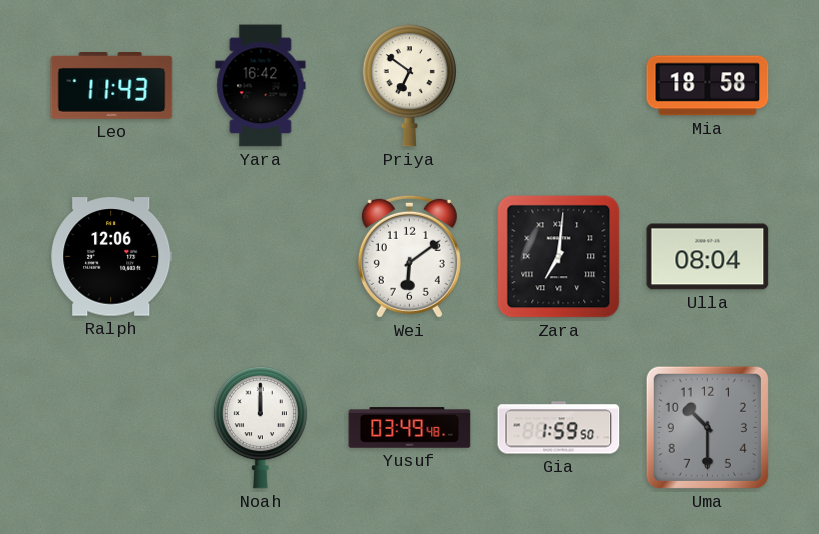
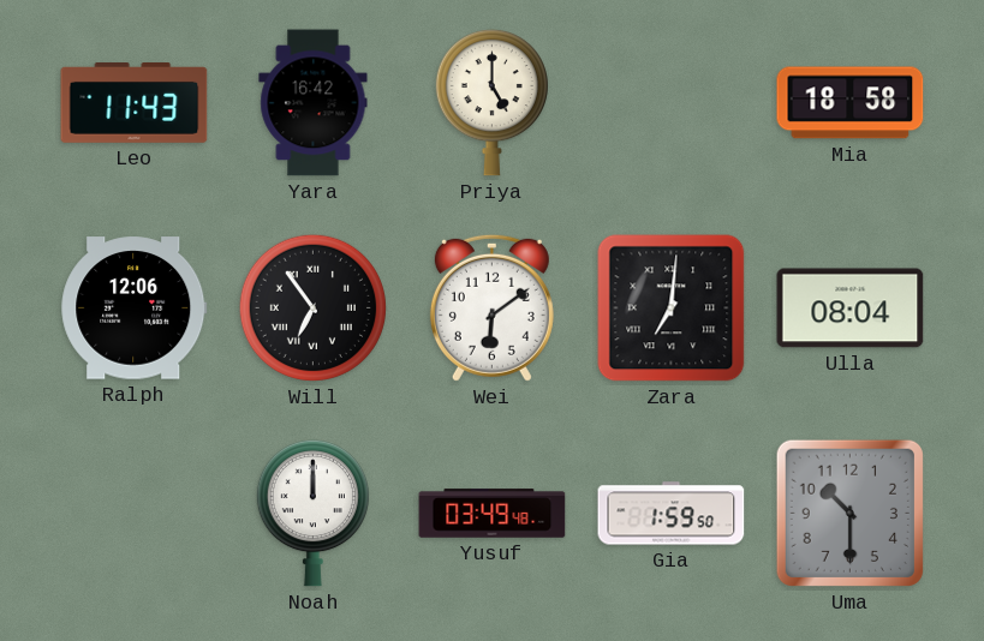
Priya: 6:51 -> 5:00
Will: none -> 6:54
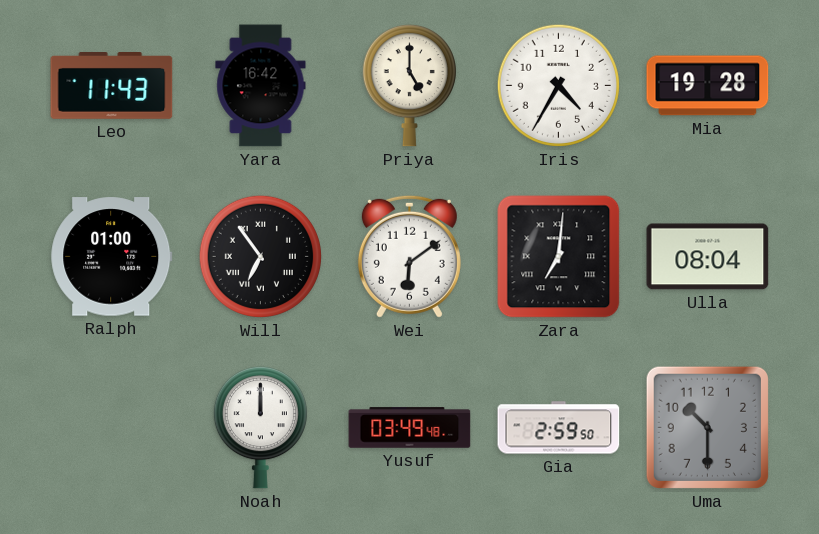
Iris: none -> 4:35
Mia: 18:58 -> 19:28
Ralph: 12:06 -> 01:00
Gia: 1:59 -> 2:59
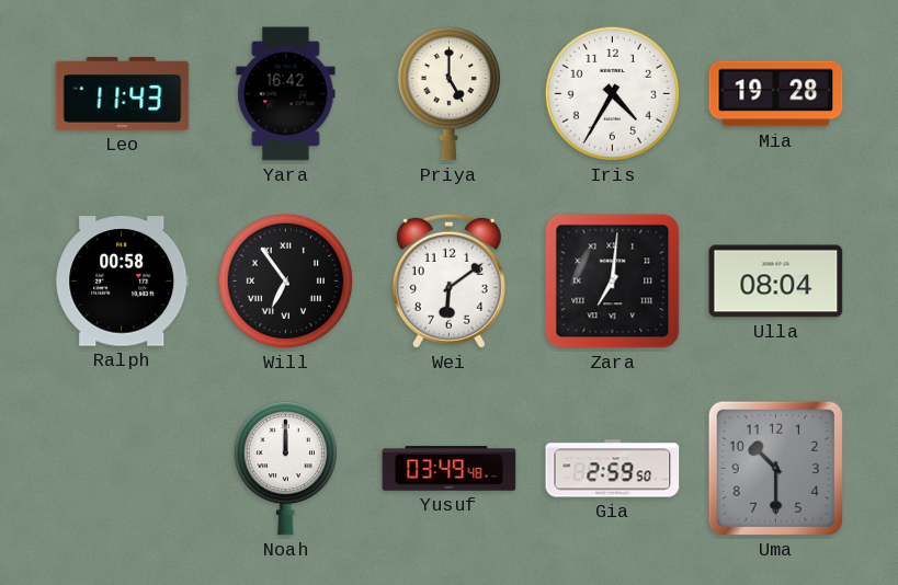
Ralph: 01:00 -> 00:58
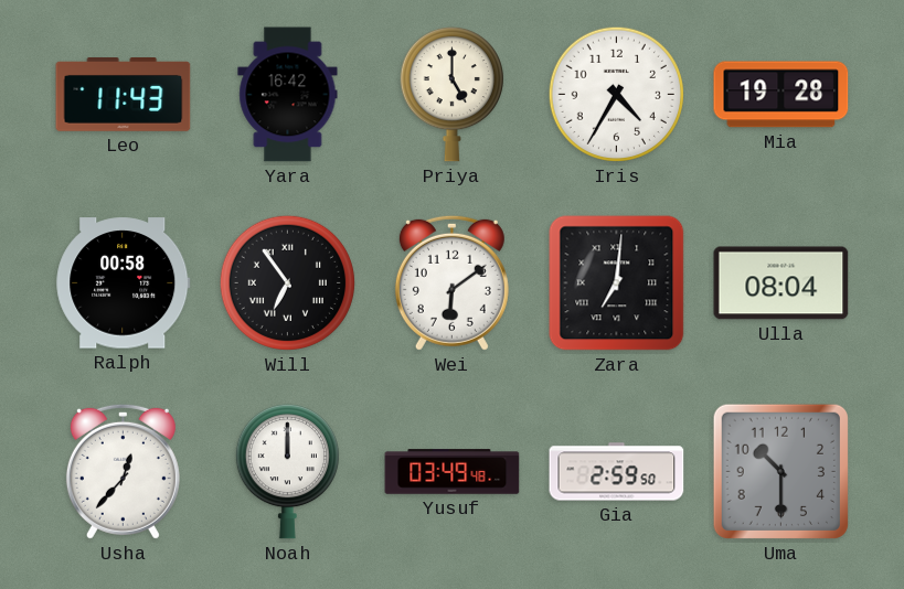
Usha: none -> 12:37
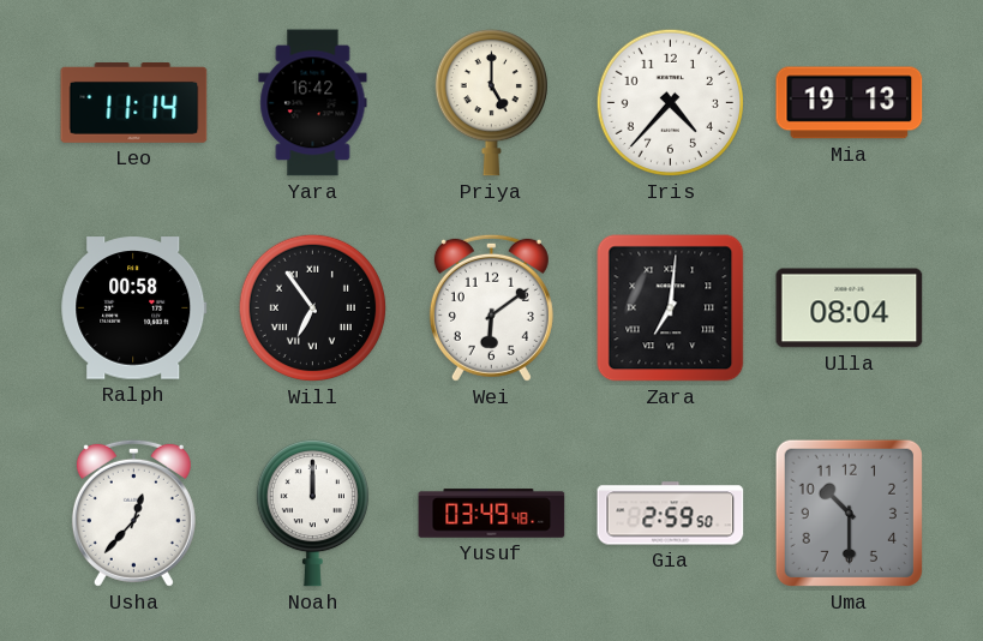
Leo: 11:43 -> 11:14
Iris: 4:35 -> 4:37
Mia: 19:28 -> 19:13
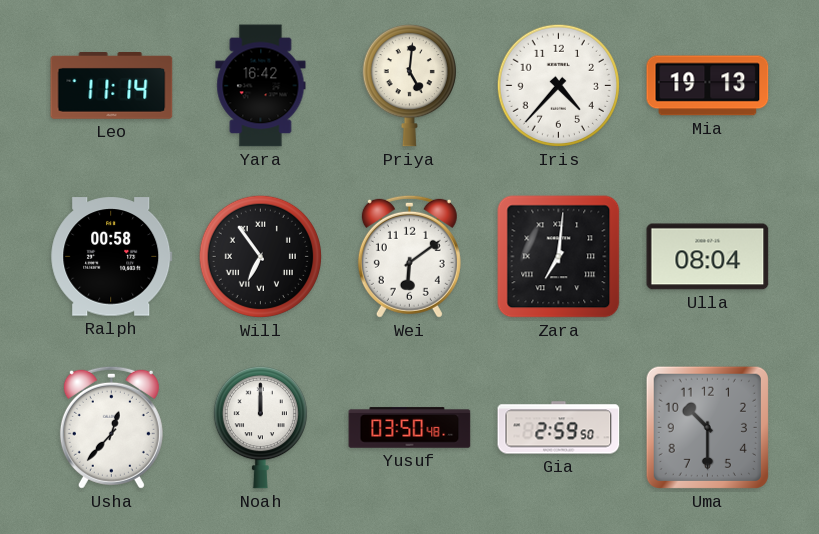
Priya: 5:00 -> 5:01
Yusuf: 03:49 -> 03:50
